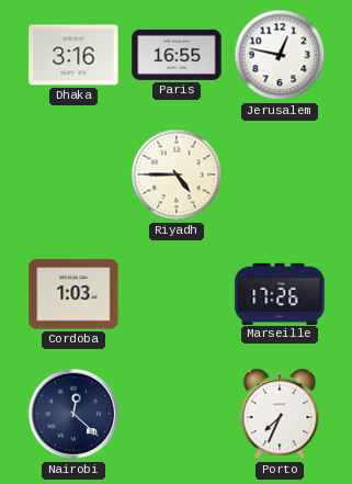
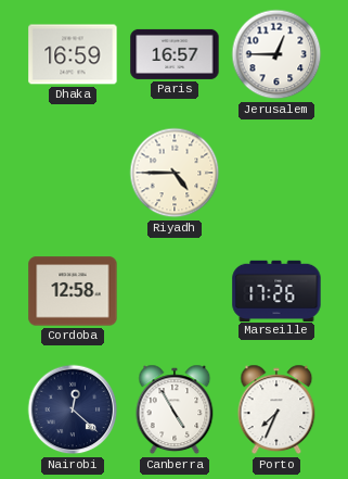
Dhaka: 3:16 -> 16:59
Paris: 16:55 -> 16:57
Jerusalem: 12:47 -> 12:45
Cordoba: 1:03 -> 12:58
Canberra: none -> 4:55
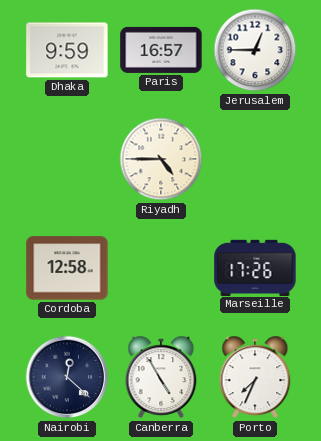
Dhaka: 16:59 -> 9:59
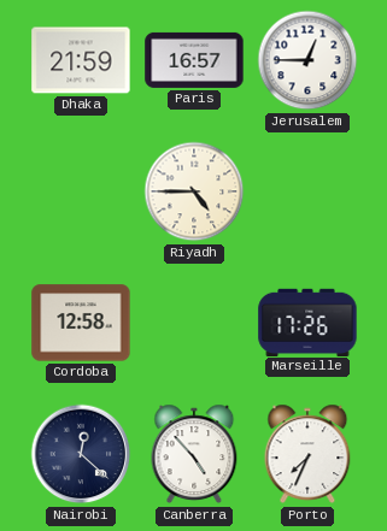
Dhaka: 9:59 -> 21:59
Canberra: 4:55 -> 4:53
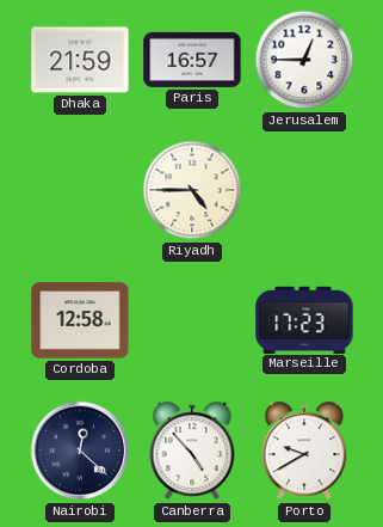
Marseille: 17:26 -> 17:23
Porto: 7:34 -> 9:40
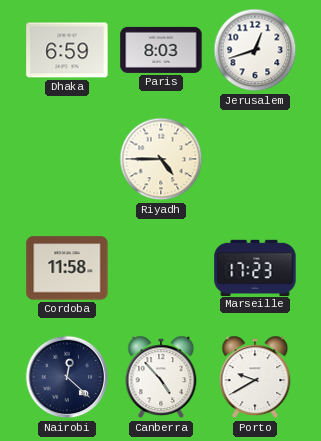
Dhaka: 21:59 -> 6:59
Paris: 16:57 -> 8:03
Jerusalem: 12:45 -> 12:42
Cordoba: 12:58 -> 11:58
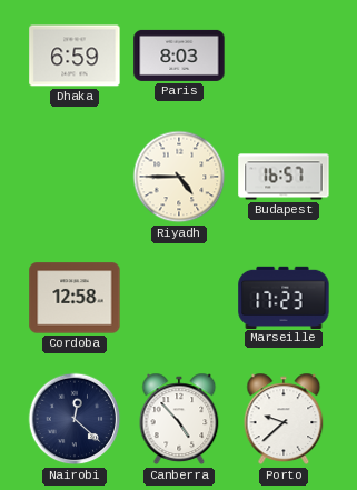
Jerusalem: 12:42 -> none
Budapest: none -> 16:57
Cordoba: 11:58 -> 12:58
Porto: 9:40 -> 9:38
